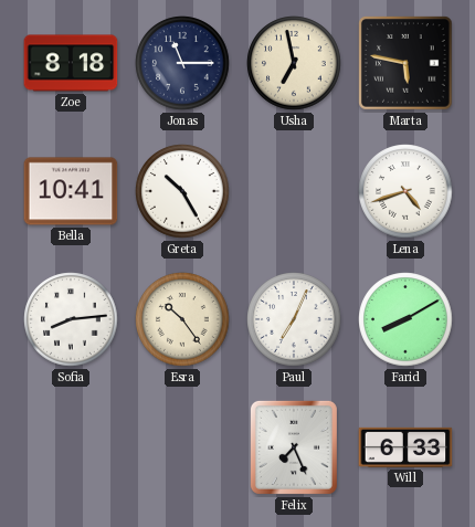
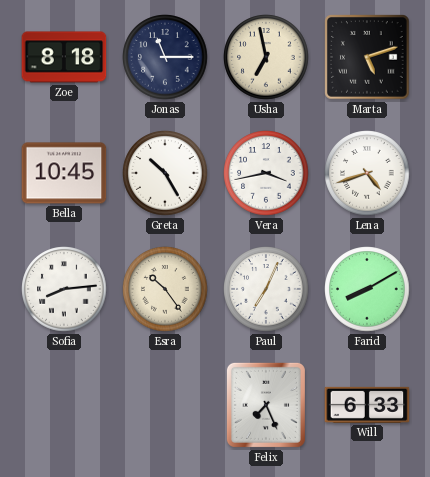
Marta: 5:47 -> 5:12
Bella: 10:41 -> 10:45
Vera: none -> 3:43
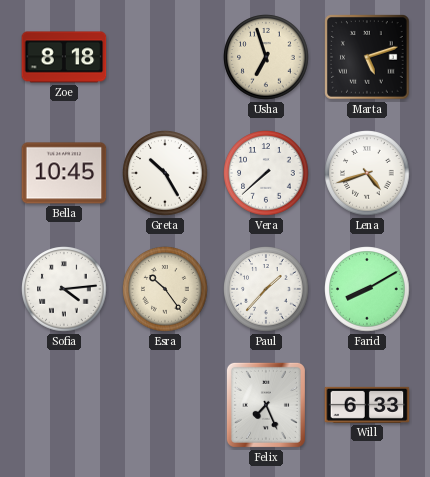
Jonas: 11:15 -> none
Usha: 6:58 -> 6:57
Vera: 3:43 -> 7:38
Sofia: 8:14 -> 4:14
Paul: 7:04 -> 1:37
